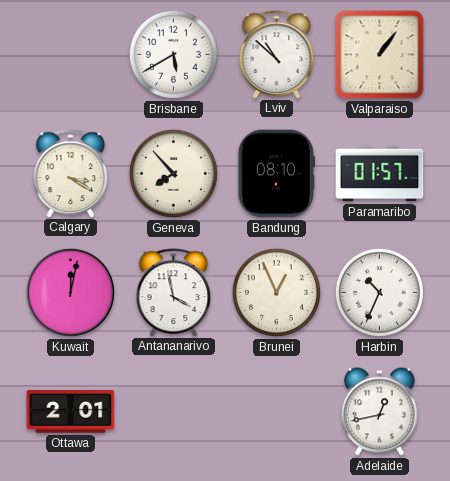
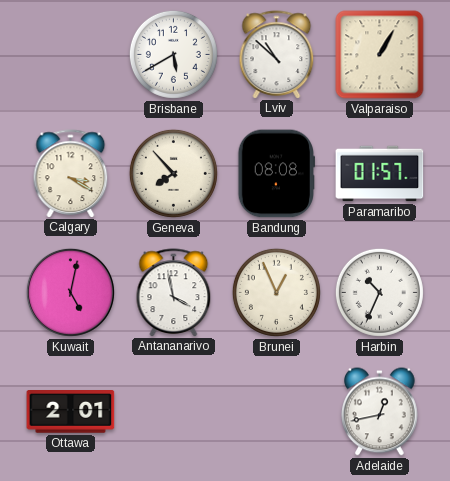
Valparaiso: 1:06 -> 1:05
Bandung: 08:10 -> 08:08
Kuwait: 12:02 -> 5:02
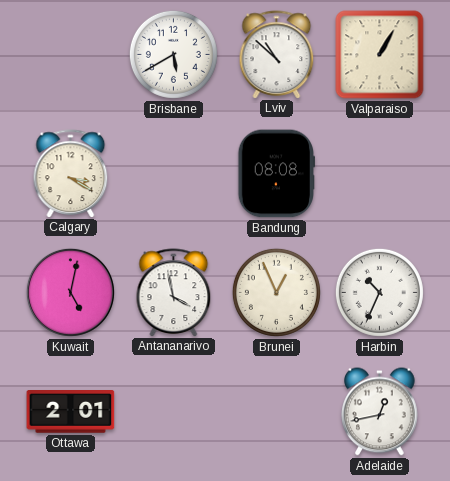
Geneva: 7:53 -> none
Paramaribo: 01:57 -> none
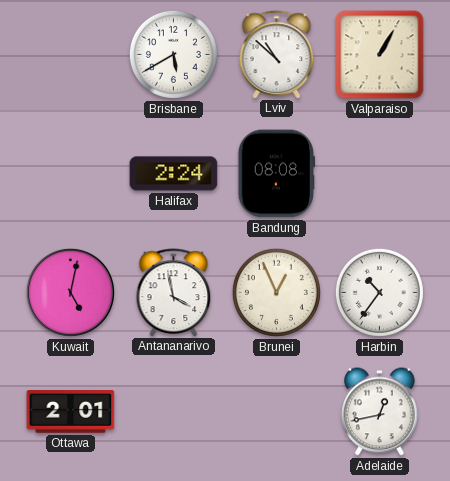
Calgary: 3:20 -> none
Halifax: none -> 2:24
Harbin: 10:34 -> 10:36
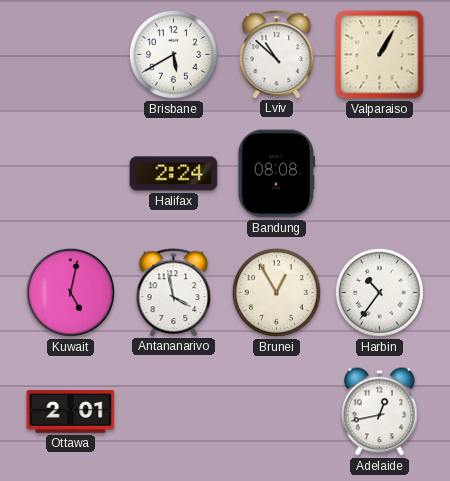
Brunei: 12:56 -> 12:55
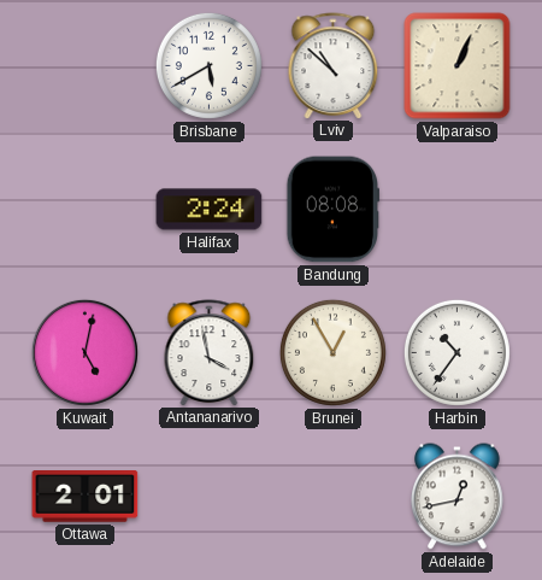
Valparaiso: 1:05 -> 1:04
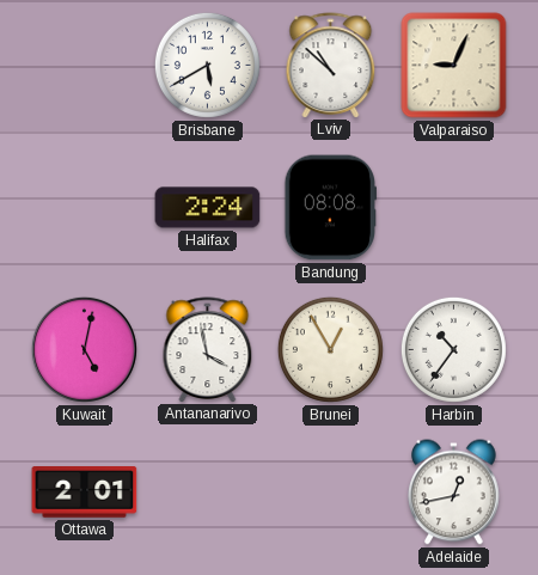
Valparaiso: 1:04 -> 9:04
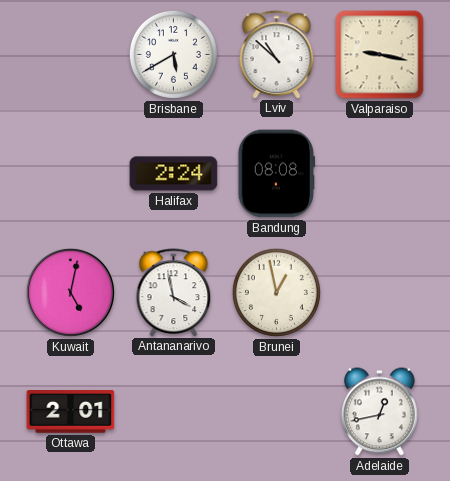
Valparaiso: 9:04 -> 9:17
Brunei: 12:55 -> 12:58
Harbin: 10:36 -> none
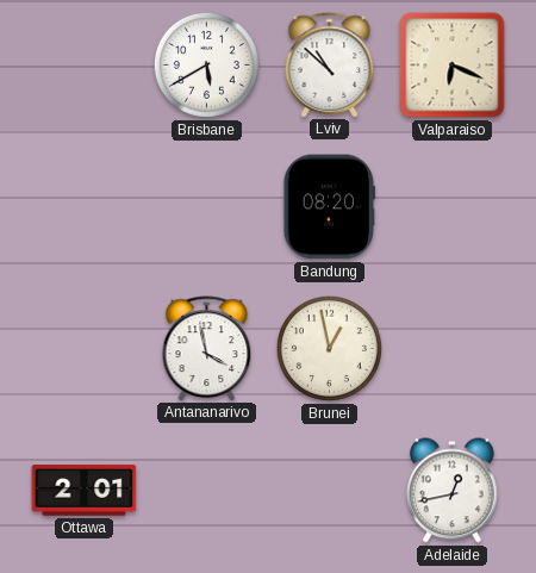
Valparaiso: 9:17 -> 6:19
Halifax: 2:24 -> none
Bandung: 08:08 -> 08:20
Kuwait: 5:02 -> none
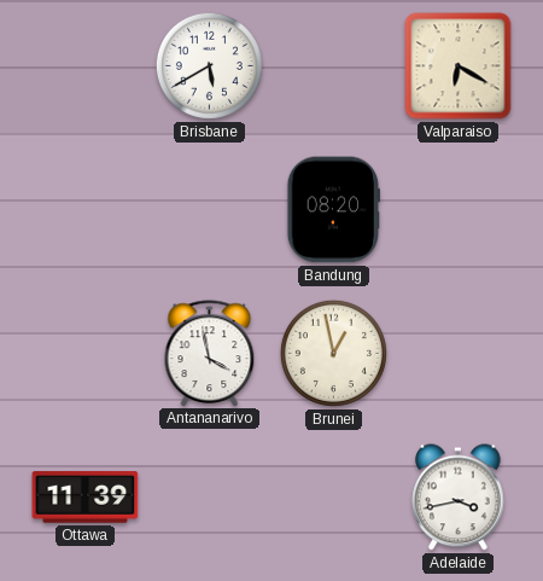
Lviv: 10:52 -> none
Valparaiso: 6:19 -> 6:20
Ottawa: 2:01 -> 11:39
Adelaide: 12:43 -> 3:43
